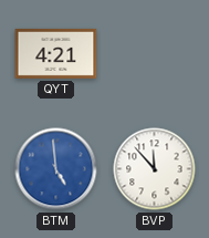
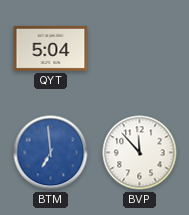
QYT: 4:21 -> 5:04
BTM: 4:59 -> 6:59
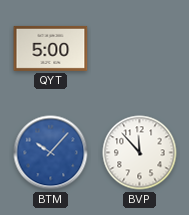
QYT: 5:04 -> 5:00
BTM: 6:59 -> 10:07
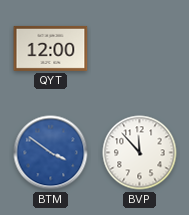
QYT: 5:00 -> 12:00
BTM: 10:07 -> 3:51
